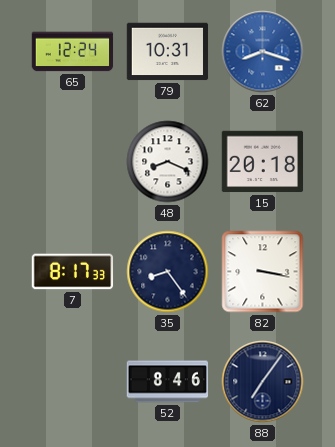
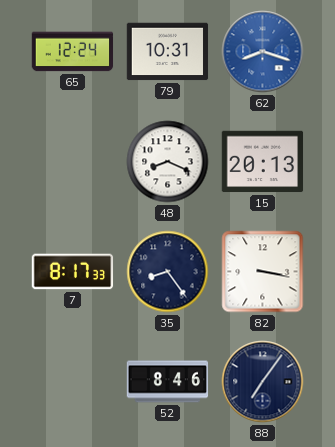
15: 20:18 -> 20:13
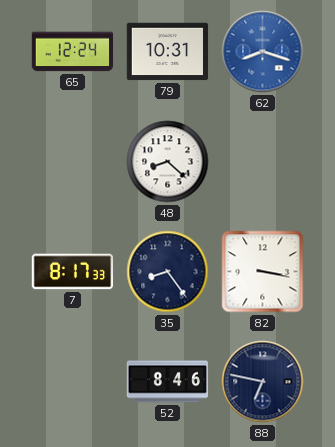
48: 8:19 -> 8:22
15: 20:13 -> none
88: 7:06 -> 6:47
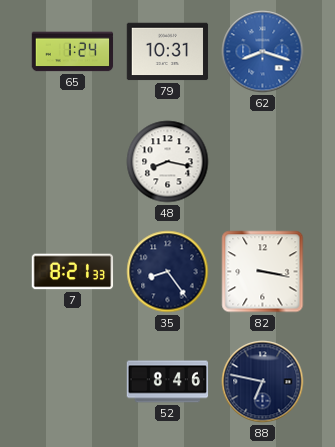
65: 12:24 -> 1:24
48: 8:22 -> 8:17
7: 8:17 -> 8:21
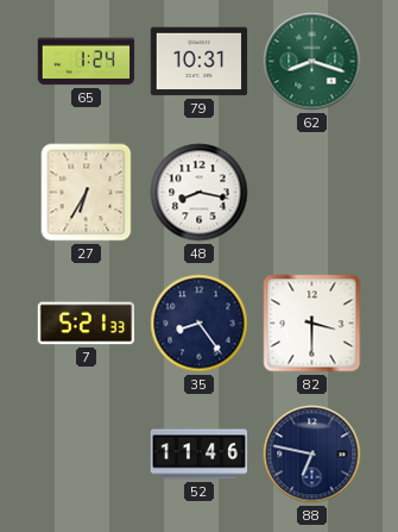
62 dial: blue -> green
27: none -> 6:35
7: 8:21 -> 5:21
82: 3:17 -> 3:30
52: 8:46 -> 11:46
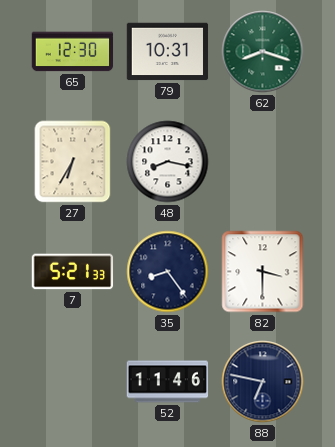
65: 1:24 -> 12:30
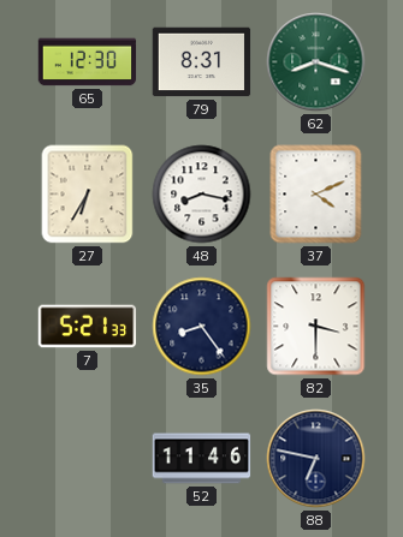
79: 10:31 -> 8:31
37: none -> 4:11
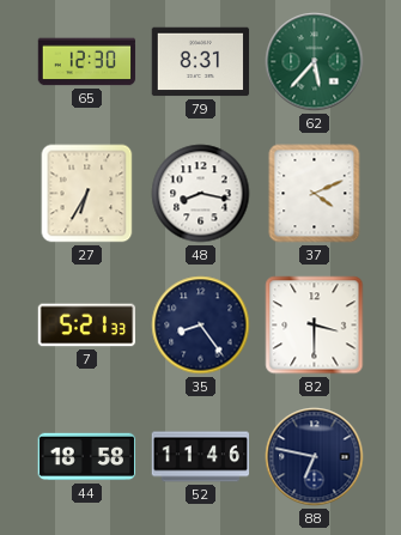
62: 8:18 -> 5:37
44: none -> 18:58
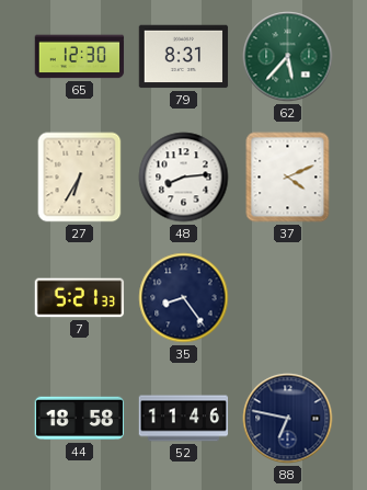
48: 8:17 -> 8:14
82: 3:30 -> none
